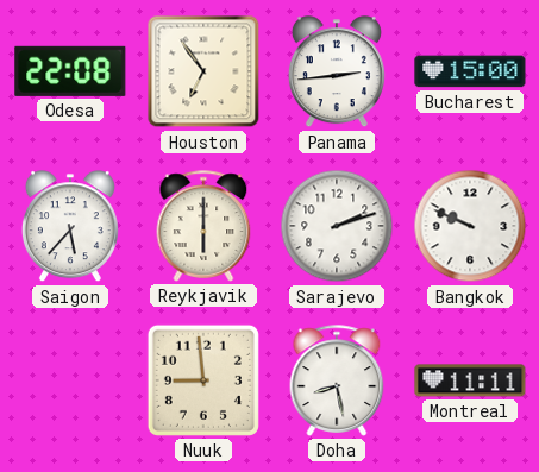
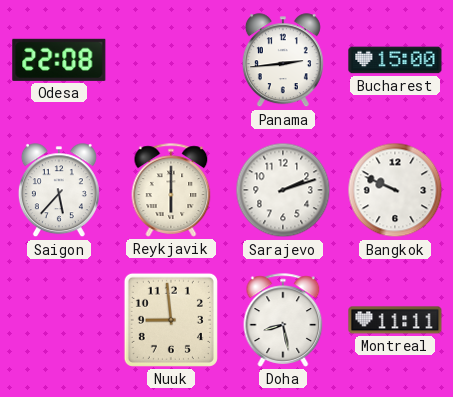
Houston: 6:54 -> none
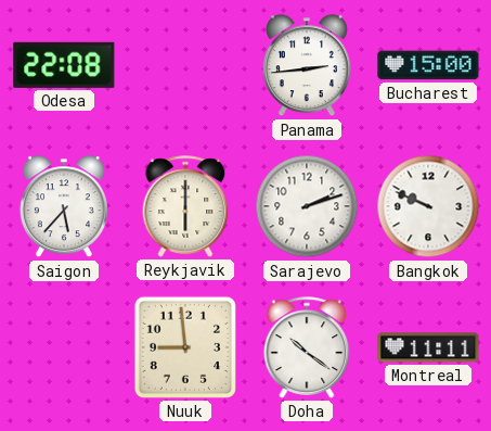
Doha: 8:28 -> 10:21
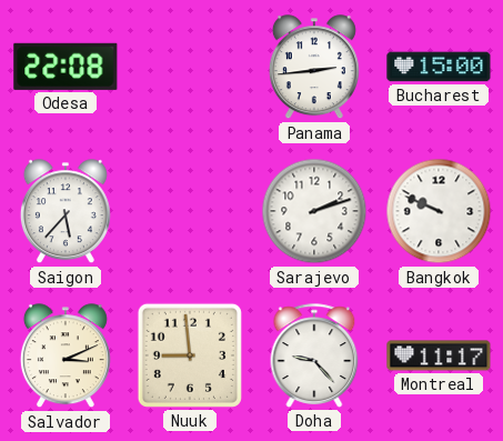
Reykjavik: 6:00 -> none
Salvador: none -> 3:11
Doha: 10:21 -> 9:23
Montreal: 11:11 -> 11:17
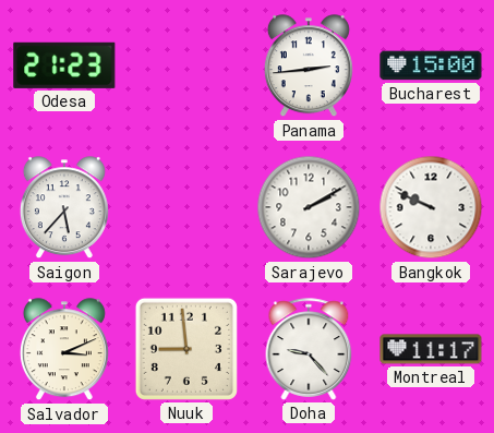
Odesa: 22:08 -> 21:23
Sarajevo: 2:12 -> 2:10
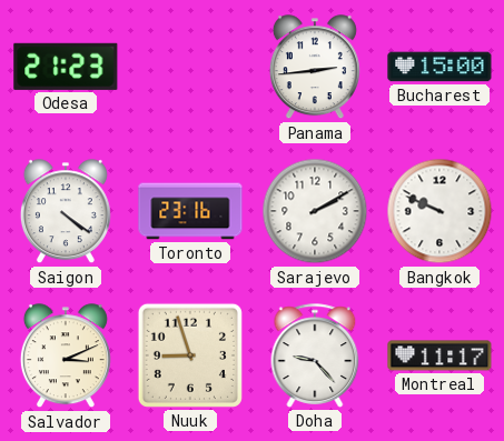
Saigon: 5:37 -> 4:21
Toronto: none -> 23:16
Nuuk: 8:59 -> 8:57
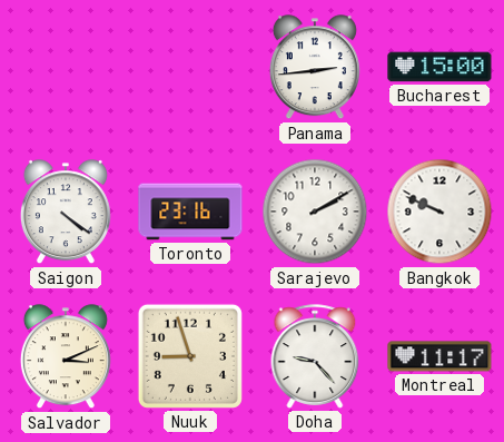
Odesa: 21:23 -> none
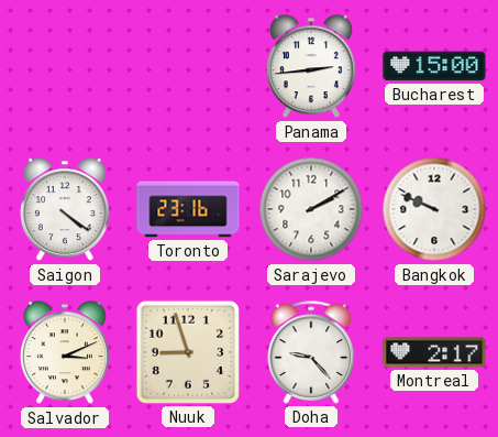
Montreal: 11:17 -> 2:17
